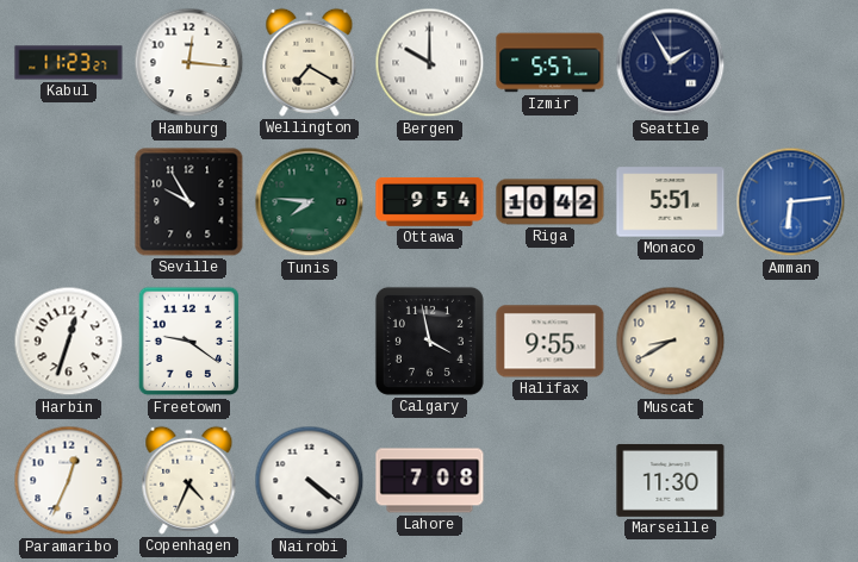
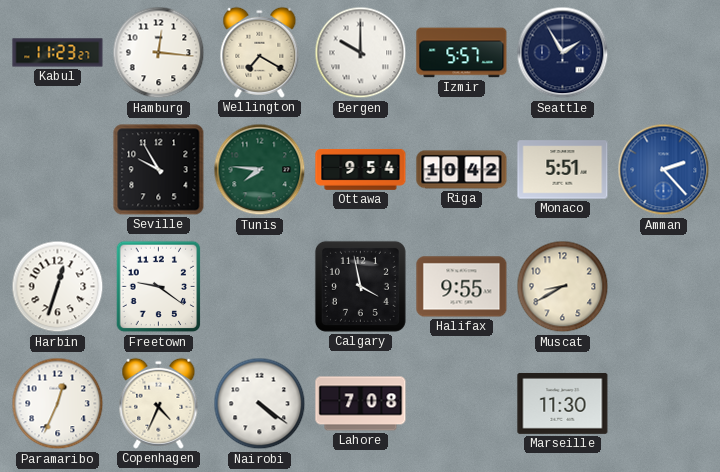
Amman: 6:14 -> 2:23
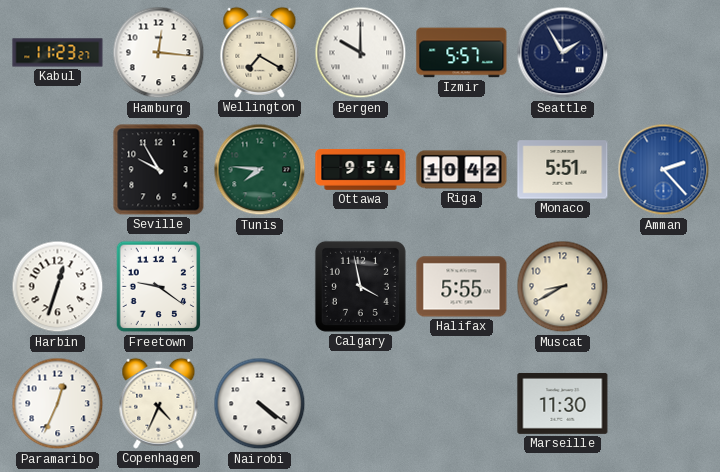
Halifax: 9:55 -> 5:55
Lahore: 7:08 -> none
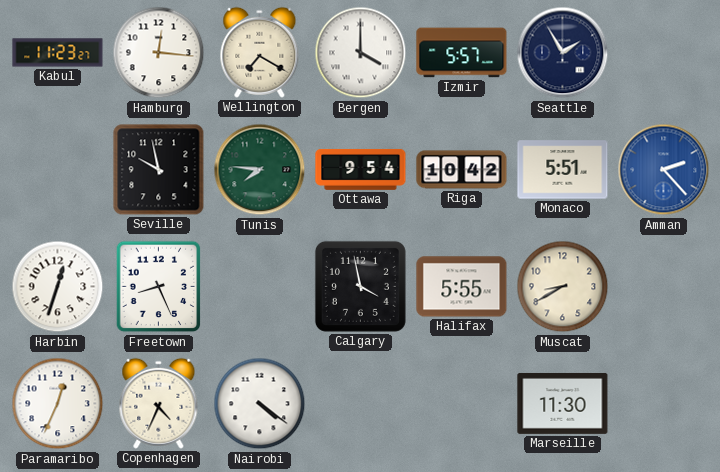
Bergen: 10:00 -> 4:00
Seville: 9:55 -> 9:58
Freetown: 9:21 -> 8:26
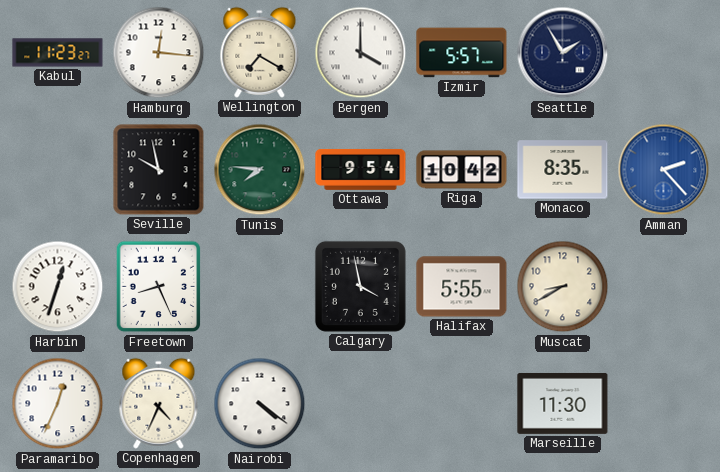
Monaco: 5:51 -> 8:35
